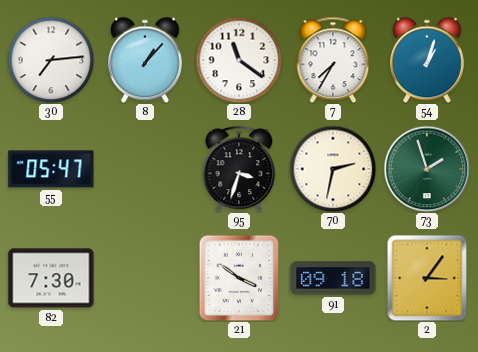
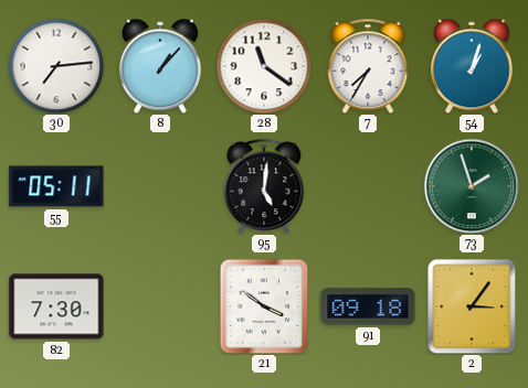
55: 05:47 -> 05:11
95: 3:33 -> 5:01
70: 2:32 -> none
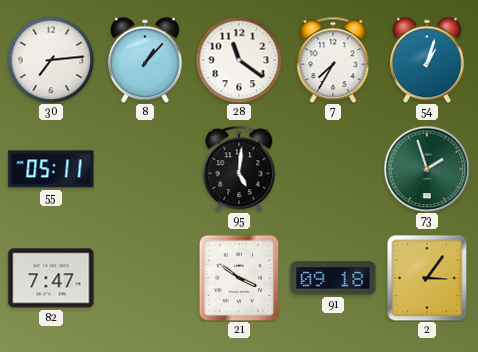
82: 7:30 -> 7:47
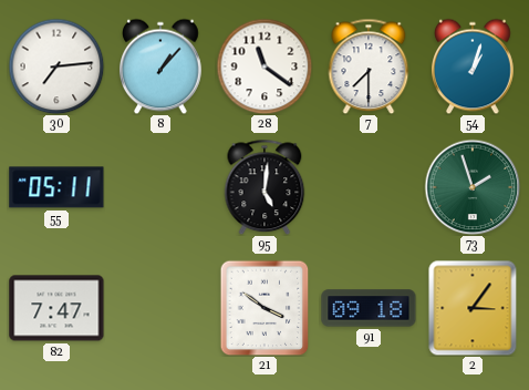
7: 7:35 -> 7:30
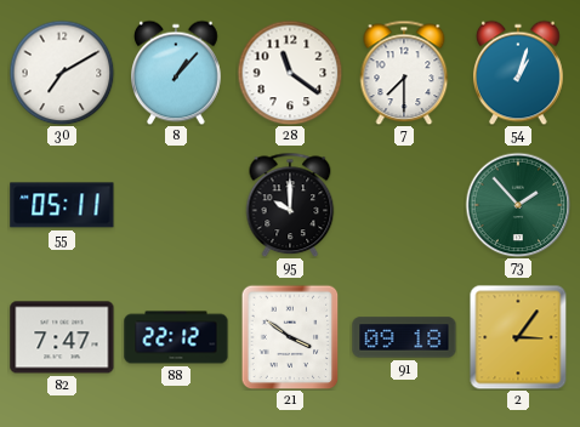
30: 7:14 -> 7:10
95: 5:01 -> 10:00
73: 1:57 -> 1:53
88: none -> 22:12
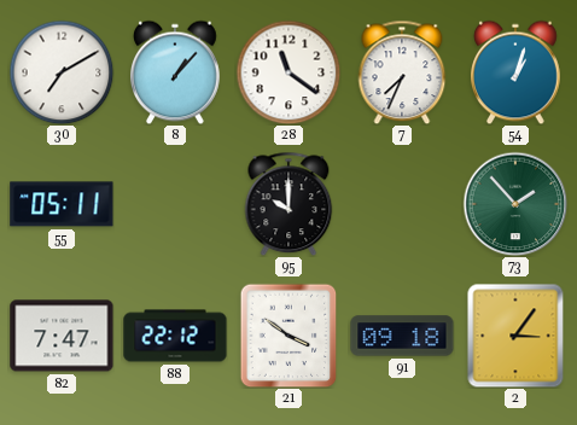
7: 7:30 -> 7:34
